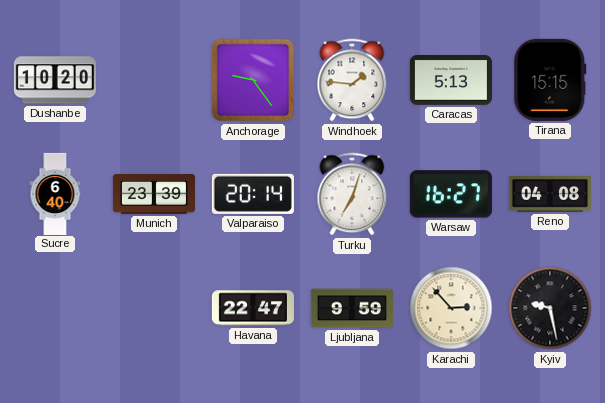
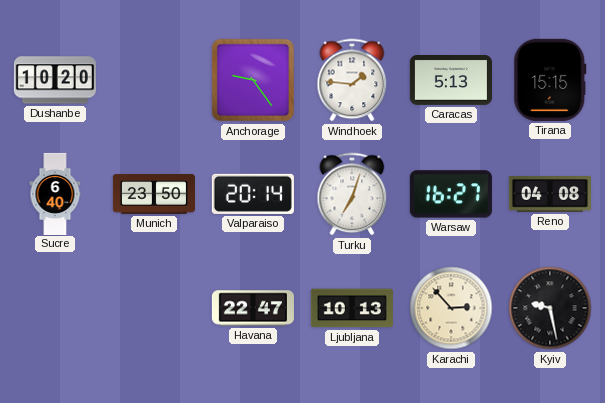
Munich: 23:39 -> 23:50
Ljubljana: 9:59 -> 10:13
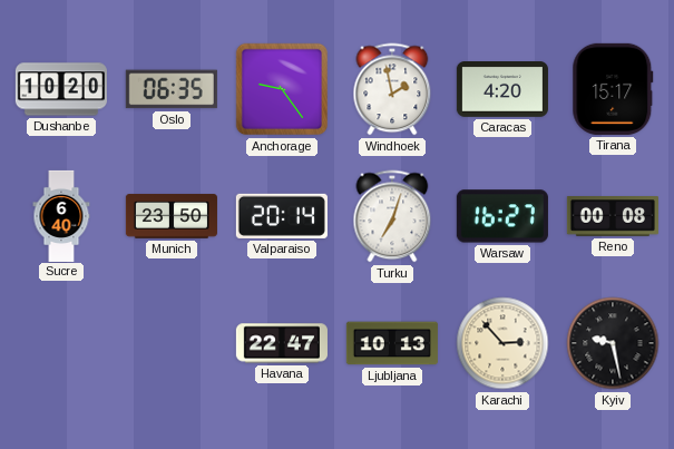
Oslo: none -> 06:35
Windhoek: 1:46 -> 1:58
Caracas: 5:13 -> 4:20
Tirana: 15:15 -> 15:17
Reno: 04:08 -> 00:08
